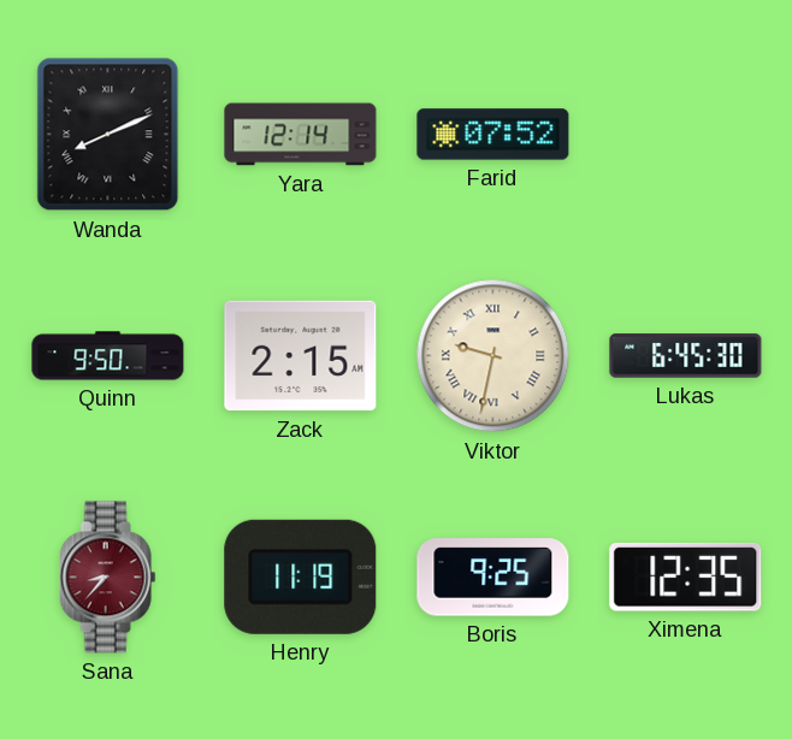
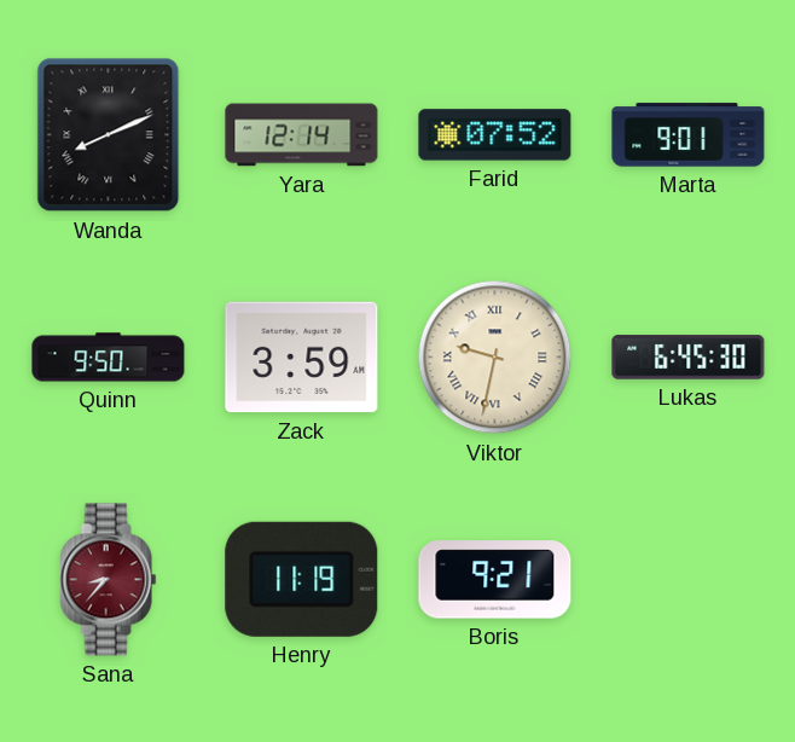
Marta: none -> 9:01
Zack: 2:15 -> 3:59
Boris: 9:25 -> 9:21
Ximena: 12:35 -> none
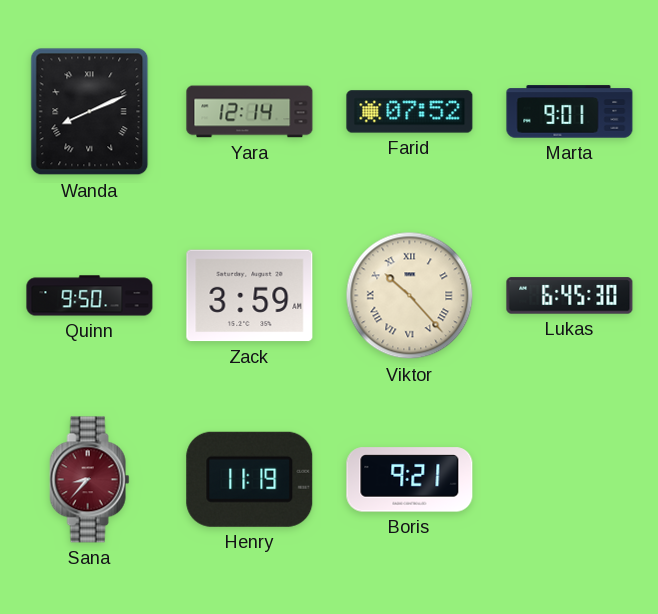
Viktor: 9:32 -> 10:23
